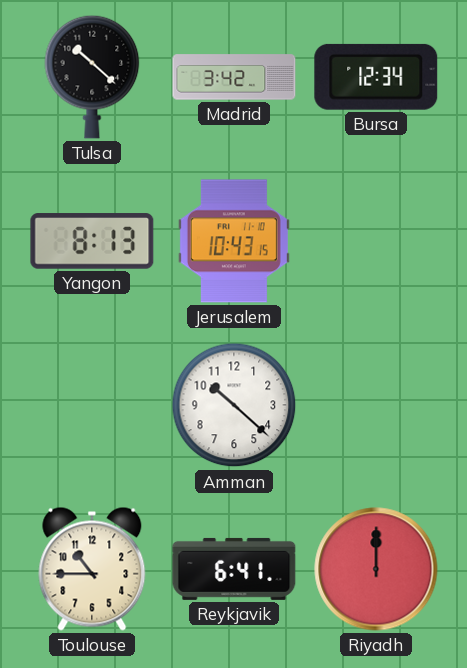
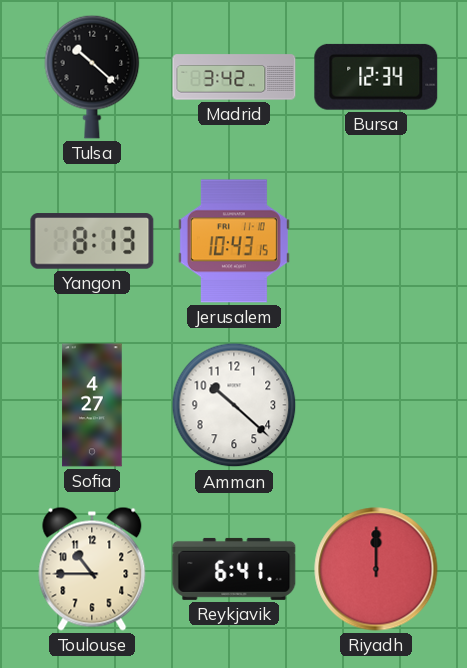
Sofia: none -> 4:27
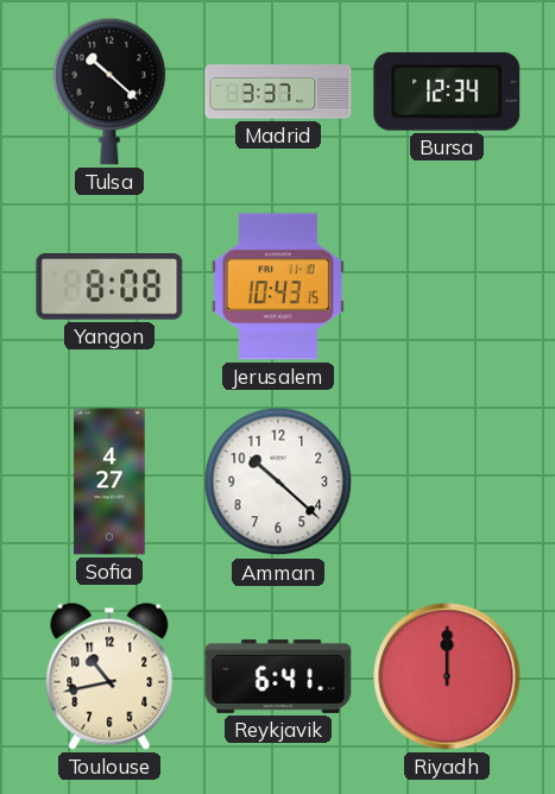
Madrid: 3:42 -> 3:37
Yangon: 8:13 -> 8:08
Toulouse: 10:45 -> 10:43
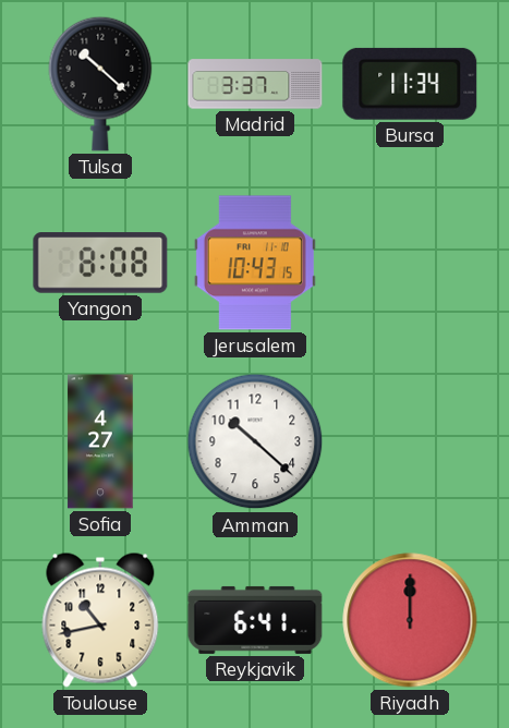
Bursa: 12:34 -> 11:34
